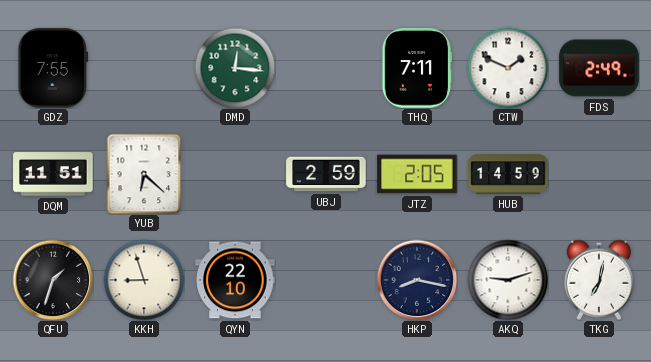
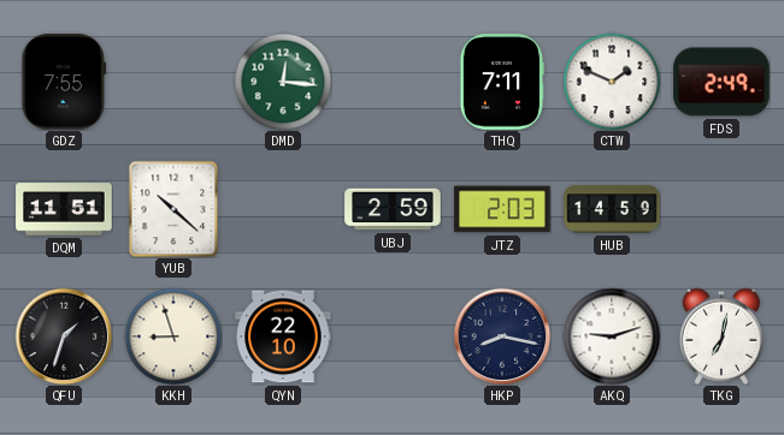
YUB: 6:22 -> 10:22
JTZ: 2:05 -> 2:03
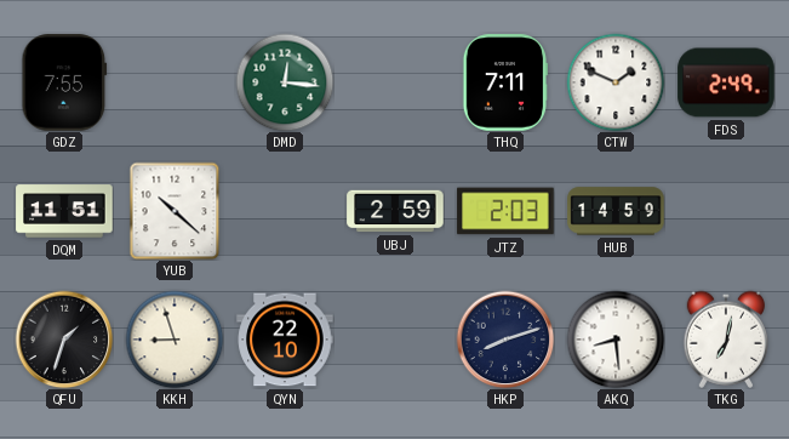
HKP: 8:17 -> 8:12
AKQ: 9:12 -> 8:29
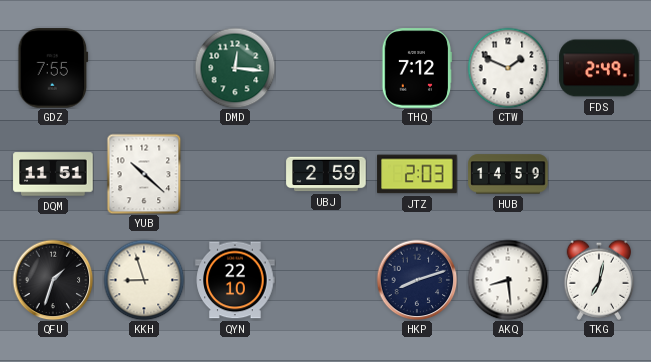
THQ: 7:11 -> 7:12
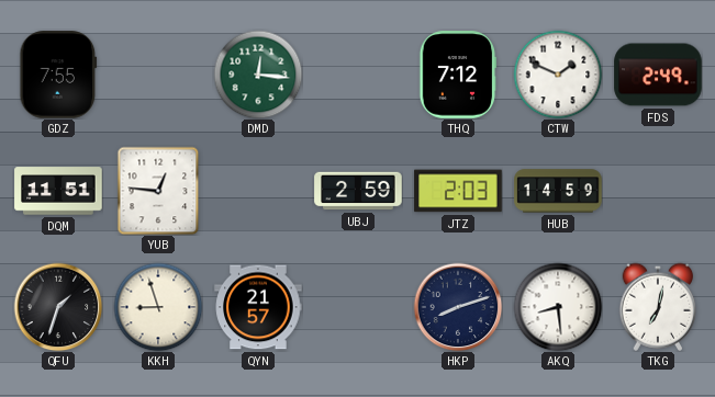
YUB: 10:22 -> 12:46
QYN: 22:10 -> 21:57
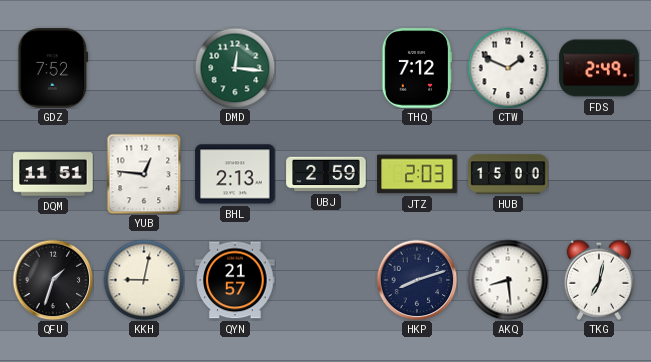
GDZ: 7:55 -> 7:52
BHL: none -> 2:13
HUB: 14:59 -> 15:00
KKH: 8:57 -> 9:02
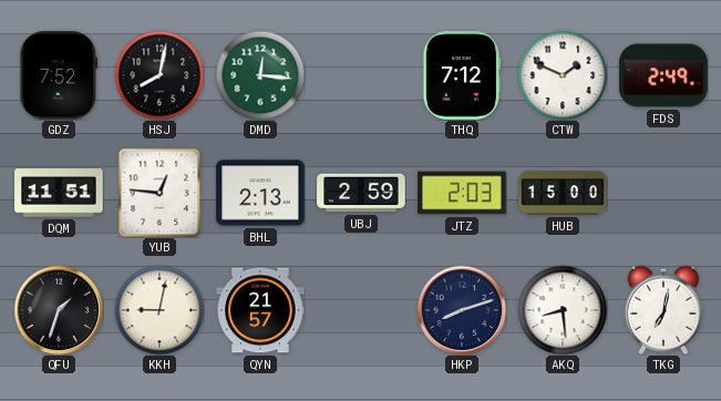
HSJ: none -> 8:02
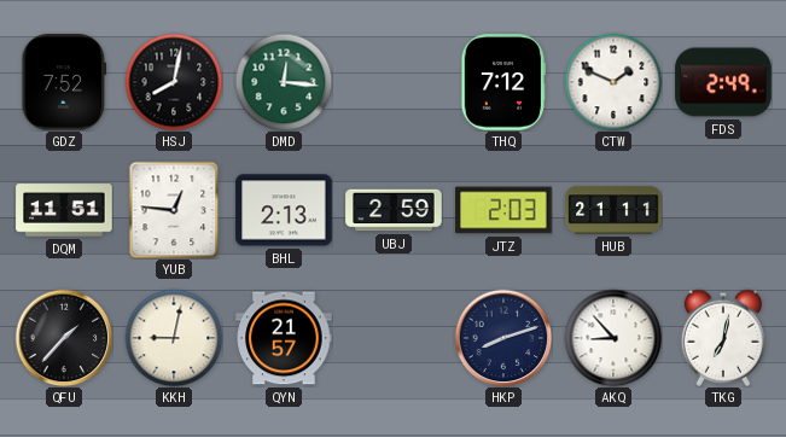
HUB: 15:00 -> 21:11
QFU: 1:33 -> 1:37
AKQ: 8:29 -> 8:53
